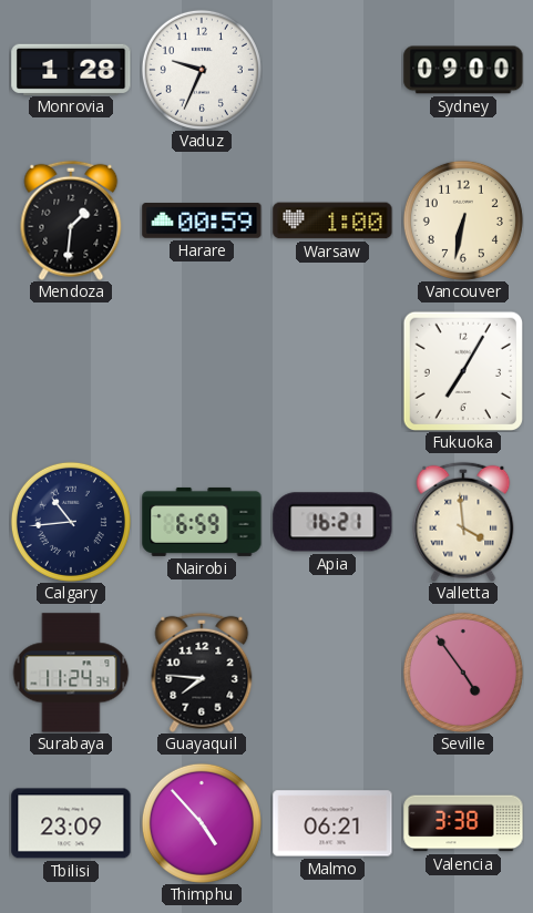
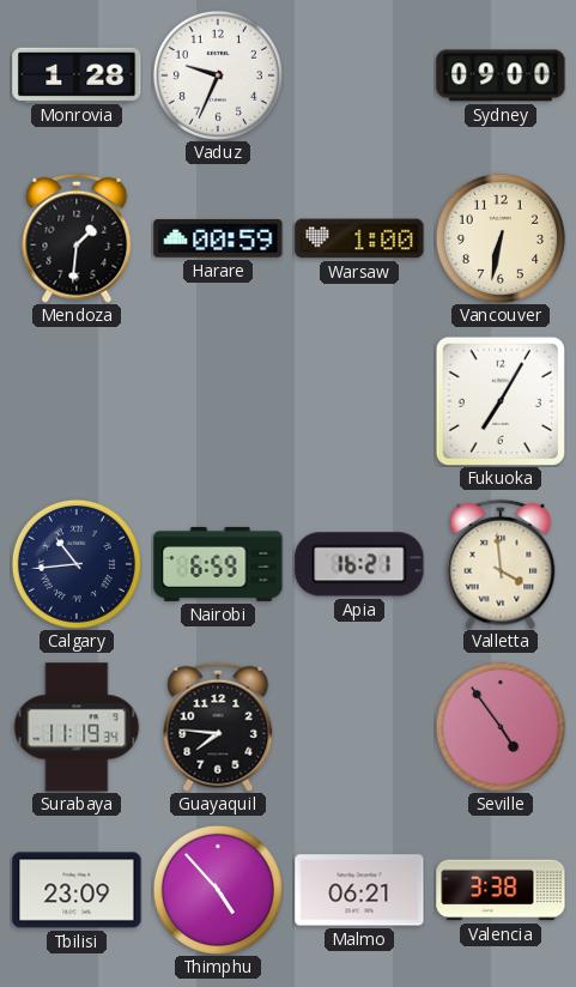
Surabaya: 11:24 -> 11:19
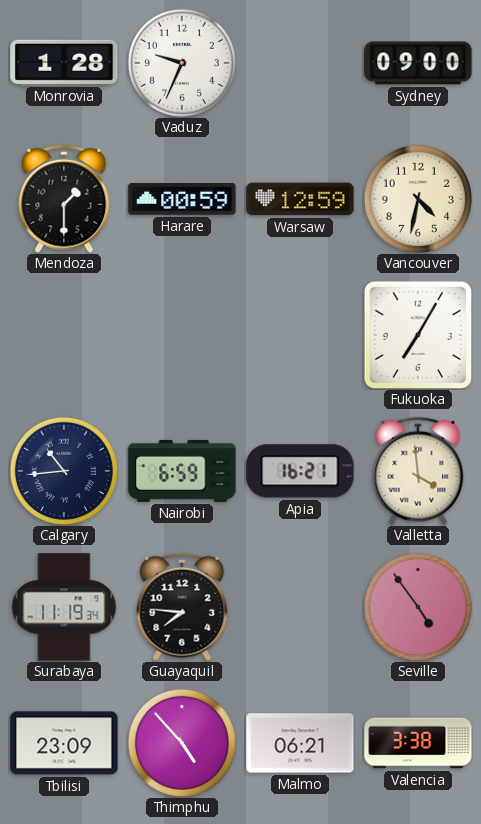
Mendoza: 1:31 -> 1:30
Warsaw: 1:00 -> 12:59
Vancouver: 6:32 -> 4:32
